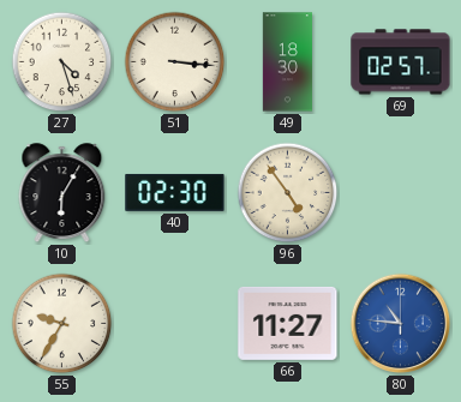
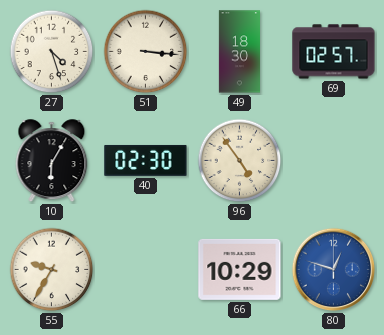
66: 11:27 -> 10:29
80: 10:46 -> 12:48
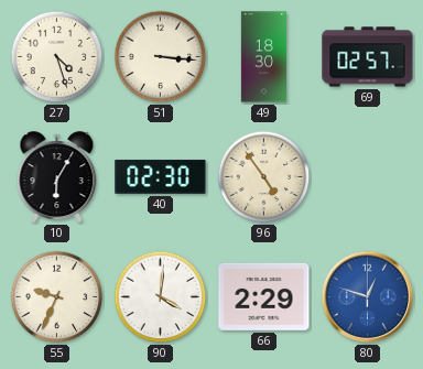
55: 9:35 -> 9:34
90: none -> 4:01
66: 10:29 -> 2:29
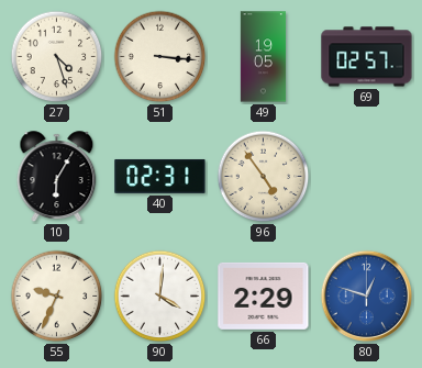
49: 18:30 -> 19:05
40: 02:30 -> 02:31
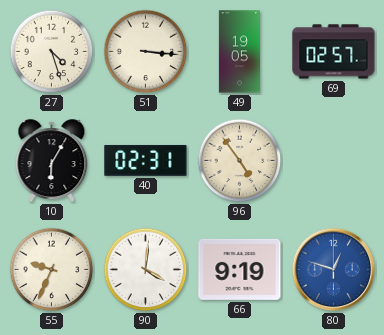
66: 2:29 -> 9:19
